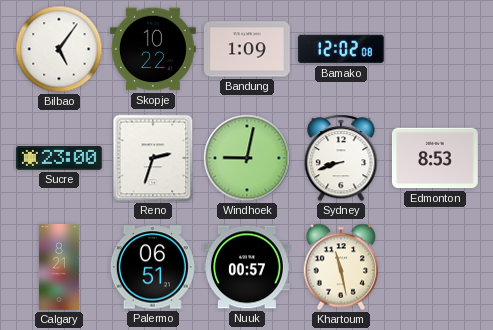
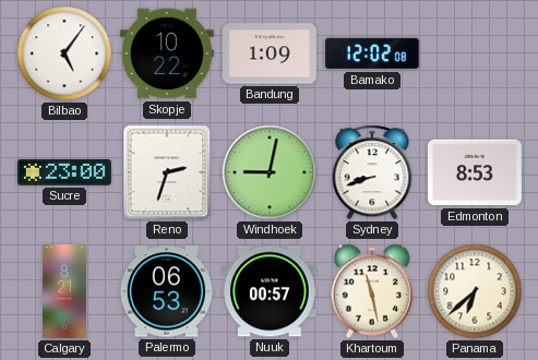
Palermo: 06:51 -> 06:53
Panama: none -> 6:38
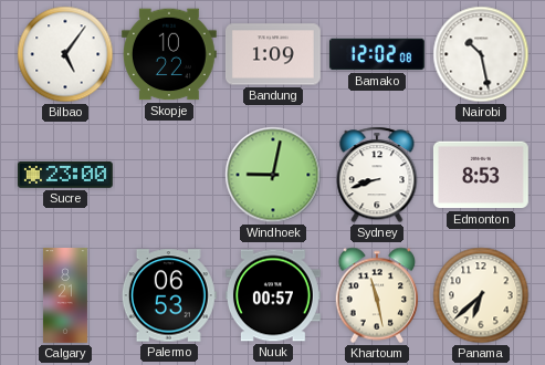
Nairobi: none -> 10:28
Reno: 2:33 -> none
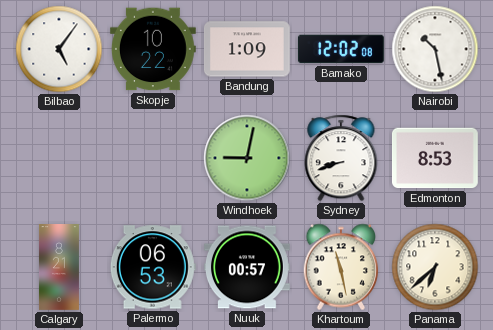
Sucre: 23:00 -> none
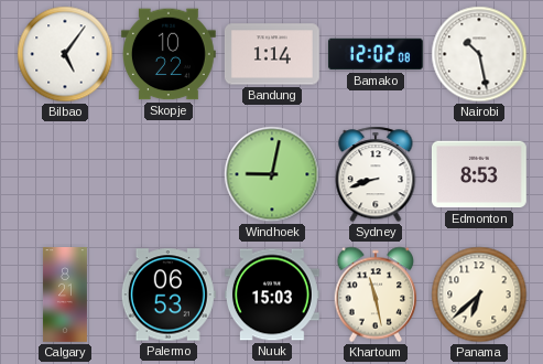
Bandung: 1:09 -> 1:14
Nuuk: 00:57 -> 15:03
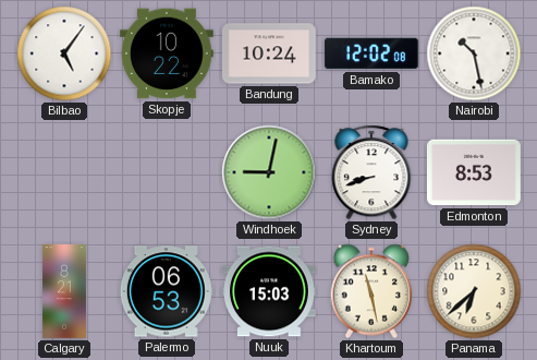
Bandung: 1:14 -> 10:24
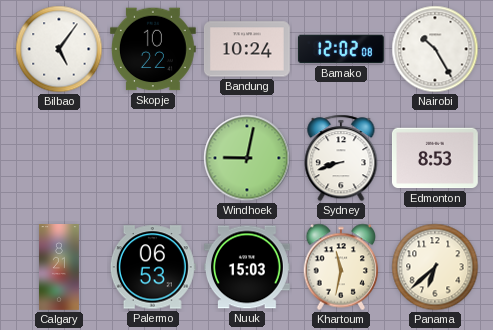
Nairobi: 10:28 -> 10:25
Khartoum: 11:28 -> 11:32
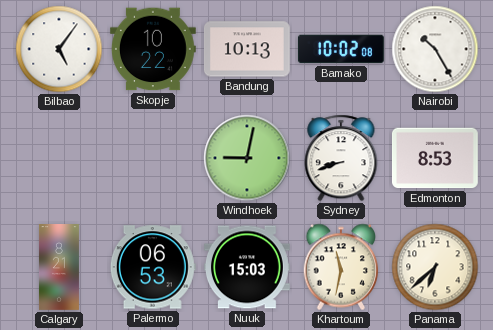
Bandung: 10:24 -> 10:13
Bamako: 12:02 -> 10:02
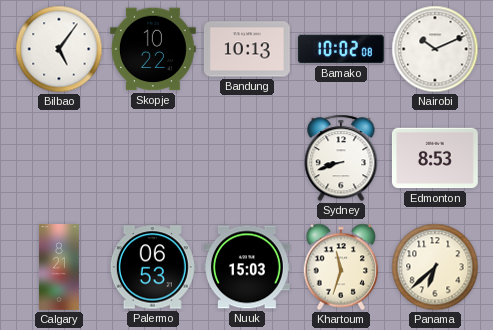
Nairobi: 10:25 -> 10:11
Windhoek: 9:02 -> none
Khartoum: 11:32 -> 11:33
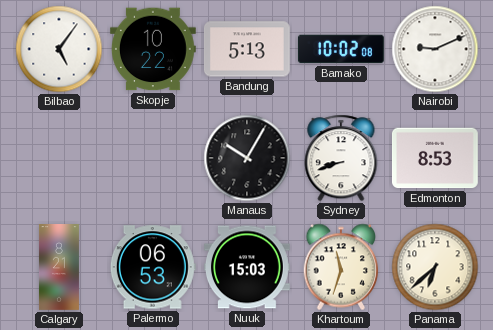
Bandung: 10:13 -> 5:13
Nairobi: 10:11 -> 9:11
Manaus: none -> 10:05
